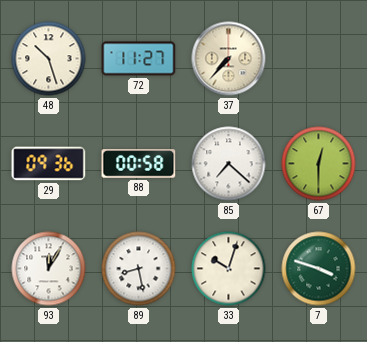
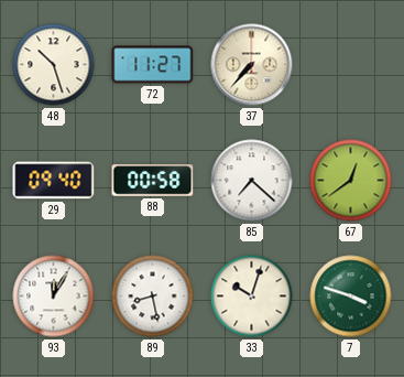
29: 09:36 -> 09:40
67: 12:30 -> 12:39
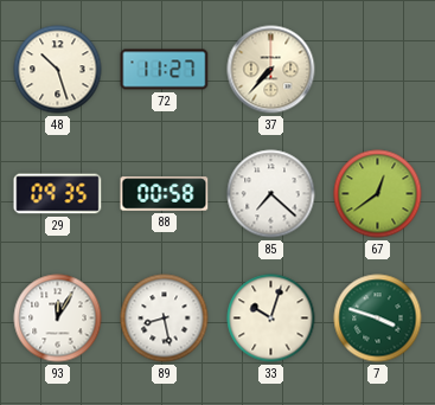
29: 09:40 -> 09:35
